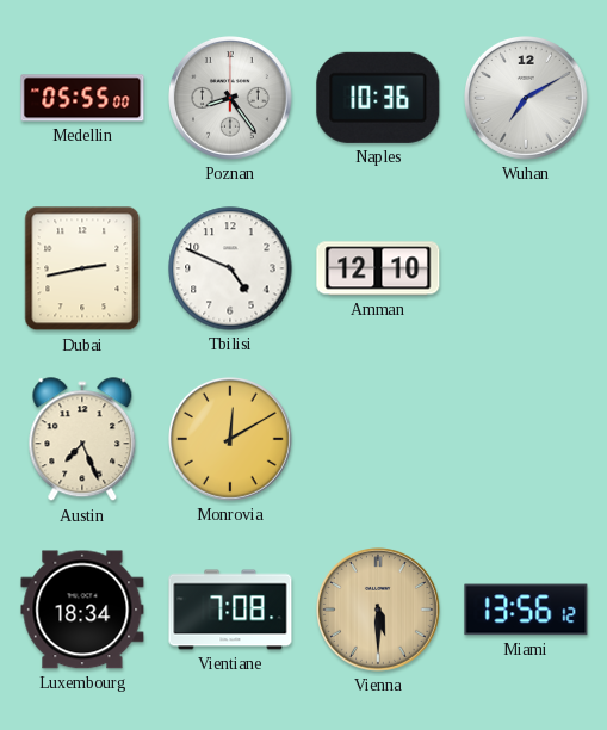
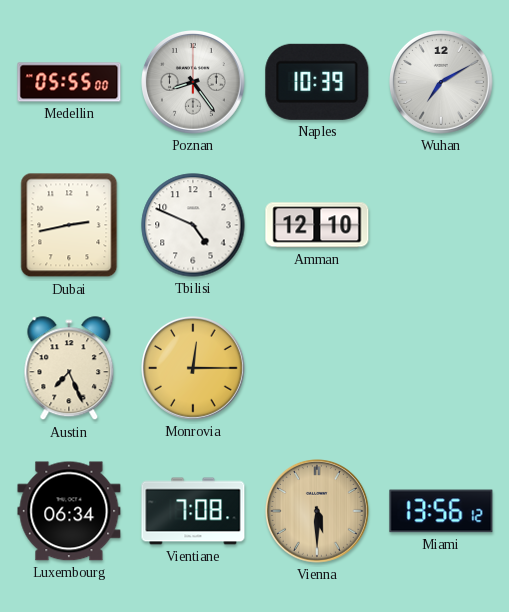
Naples: 10:36 -> 10:39
Monrovia: 12:10 -> 12:15
Luxembourg: 18:34 -> 06:34
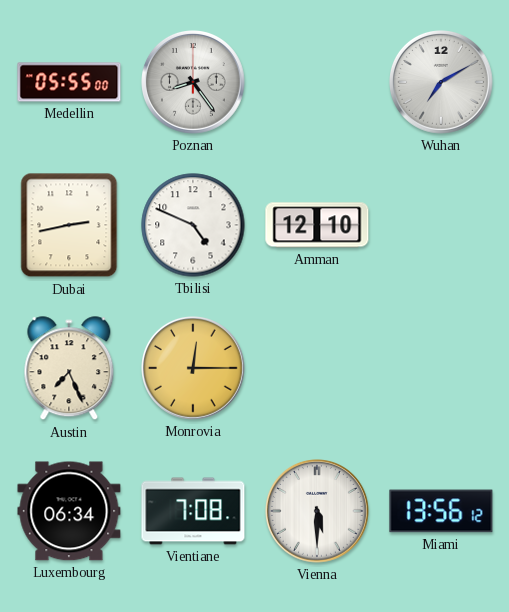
Naples: 10:39 -> none
Vienna dial: champagne -> white
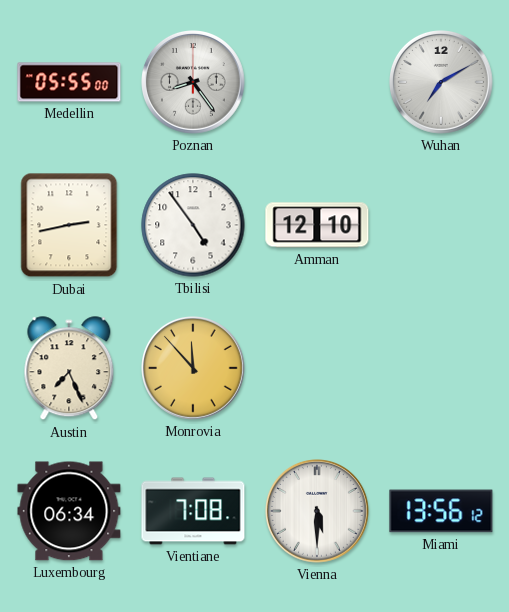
Tbilisi: 4:49 -> 4:54
Monrovia: 12:15 -> 11:53
